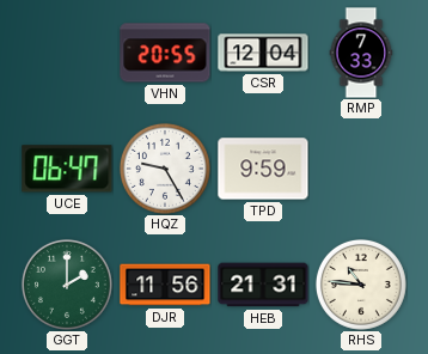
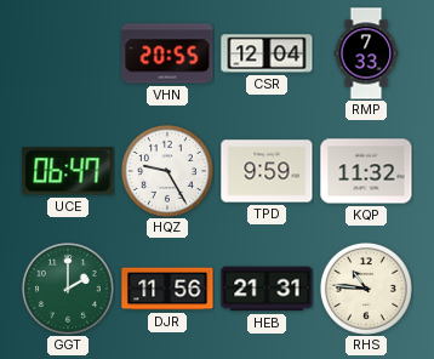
KQP: none -> 11:32
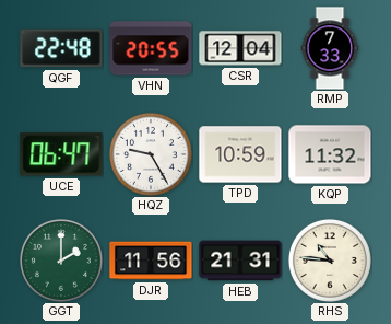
QGF: none -> 22:48
TPD: 9:59 -> 10:59
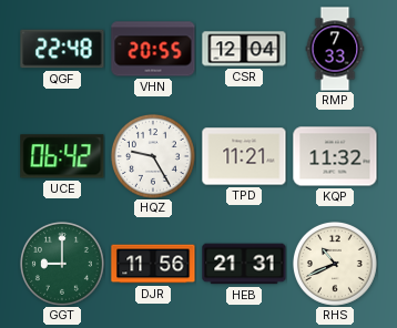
UCE: 06:47 -> 06:42
TPD: 10:59 -> 11:21
GGT: 2:00 -> 9:00
RHS: 10:46 -> 10:41
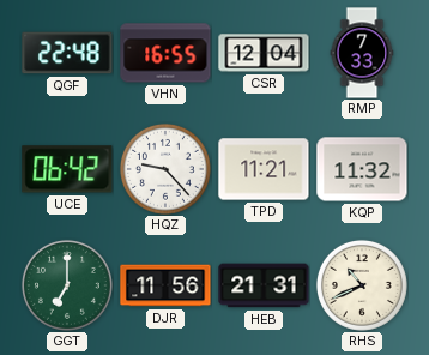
VHN: 20:55 -> 16:55
HQZ: 9:25 -> 9:23
GGT: 9:00 -> 7:00
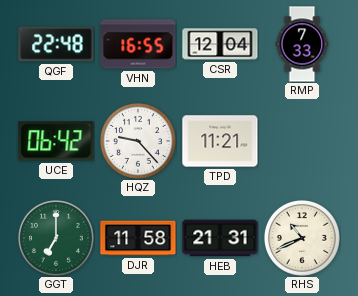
KQP: 11:32 -> none
DJR: 11:56 -> 11:58
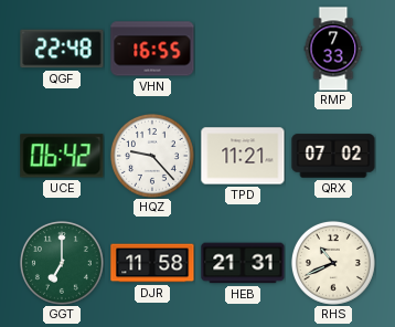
CSR: 12:04 -> none
QRX: none -> 07:02
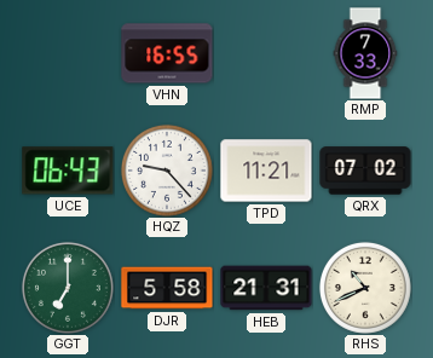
QGF: 22:48 -> none
UCE: 06:42 -> 06:43
DJR: 11:58 -> 5:58
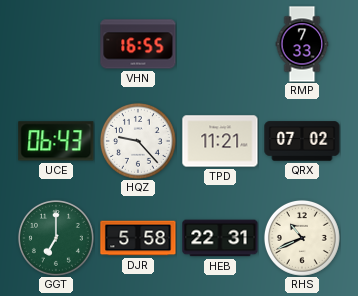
HEB: 21:31 -> 22:31
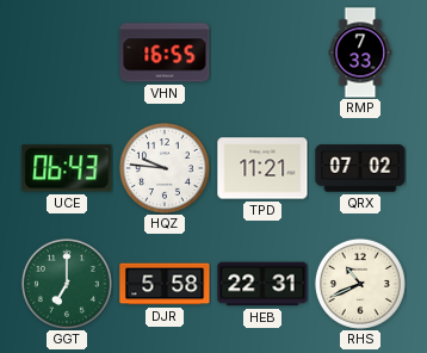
HQZ: 9:23 -> 9:46
